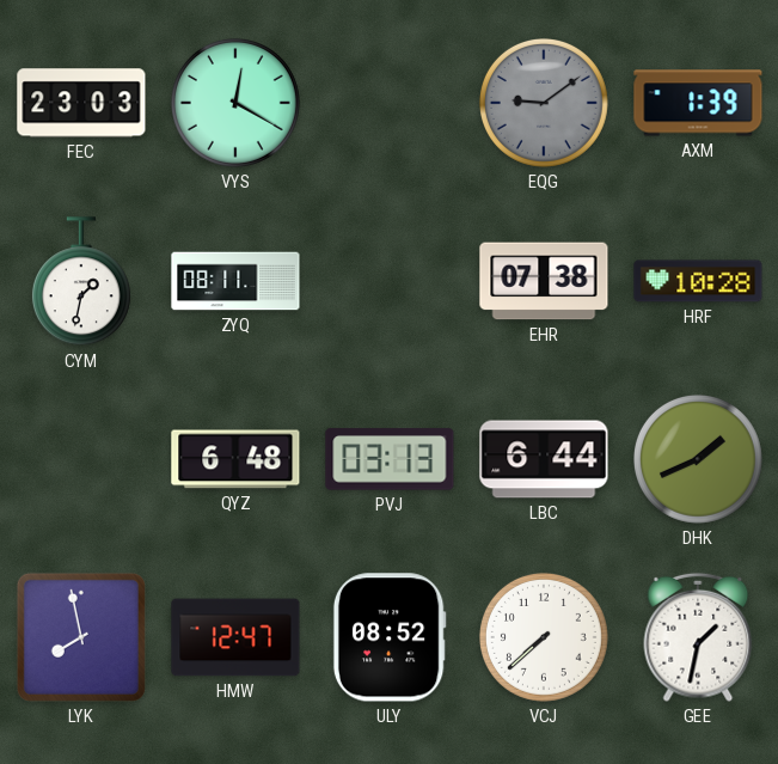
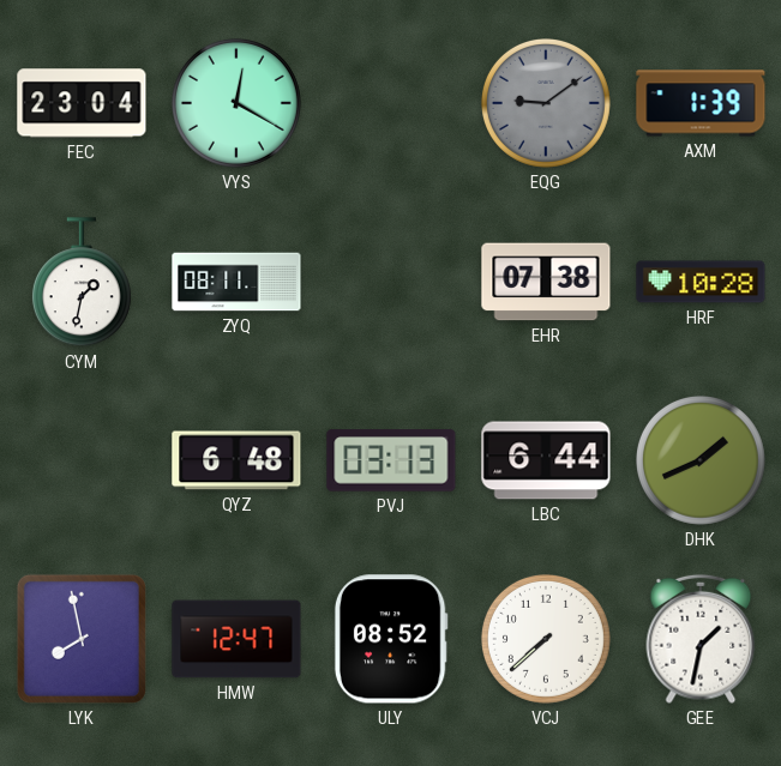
FEC: 23:03 -> 23:04
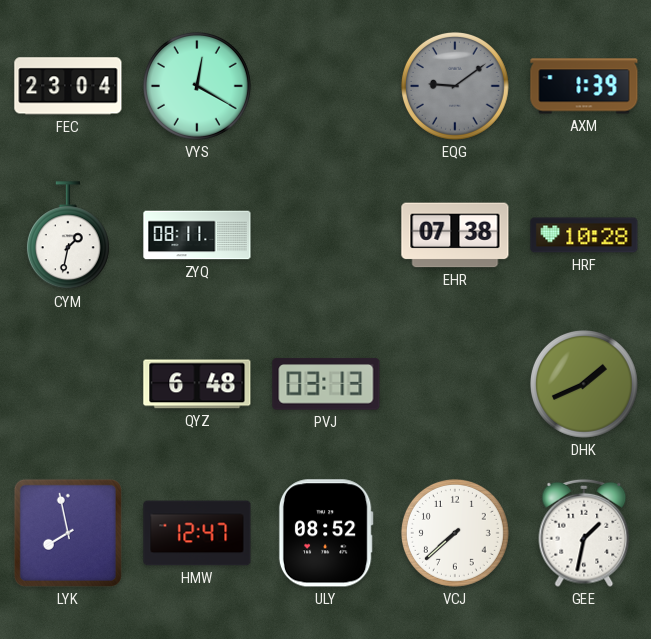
LBC: 6:44 -> none
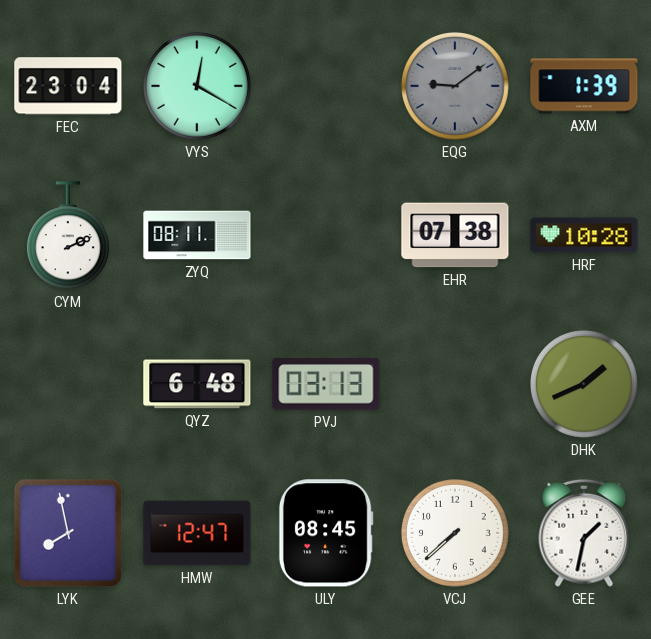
CYM: 1:32 -> 2:11
ULY: 08:52 -> 08:45
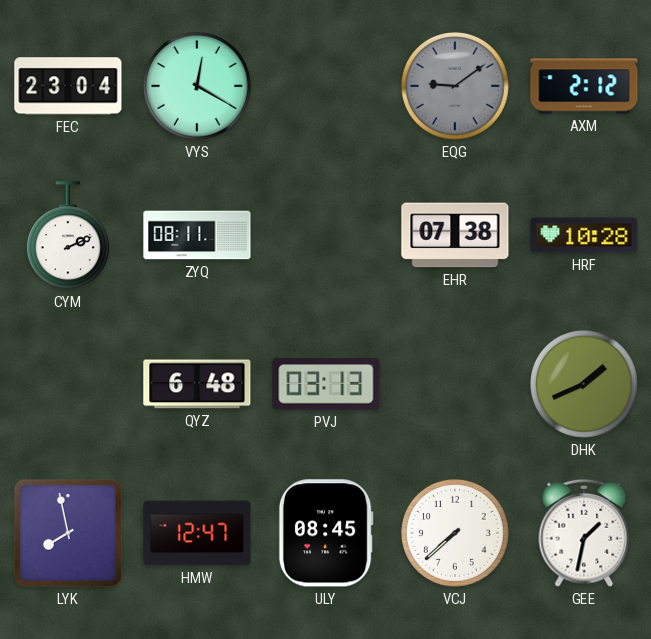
AXM: 1:39 -> 2:12
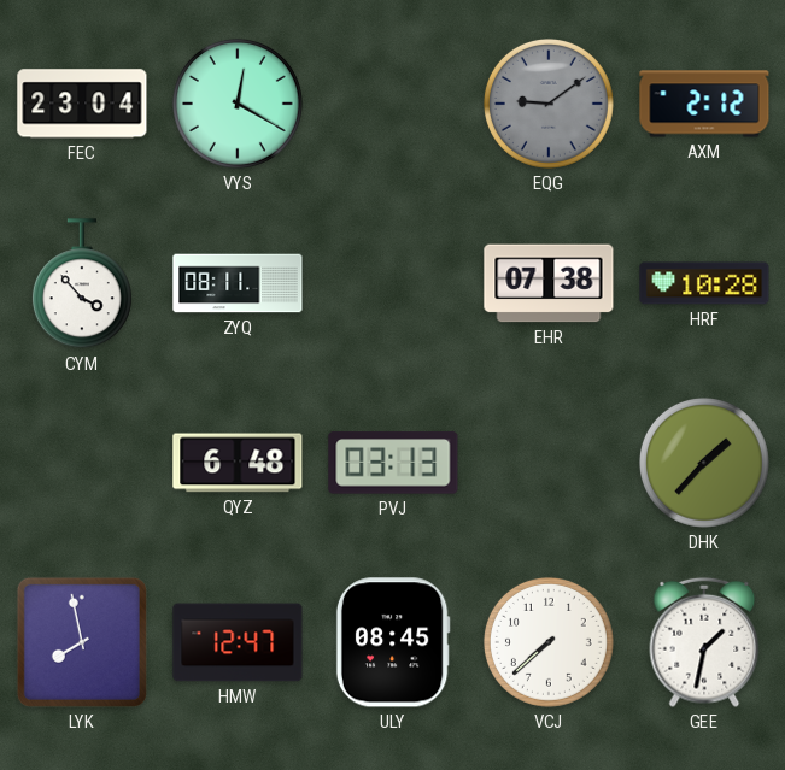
CYM: 2:11 -> 3:53
DHK: 1:41 -> 1:37
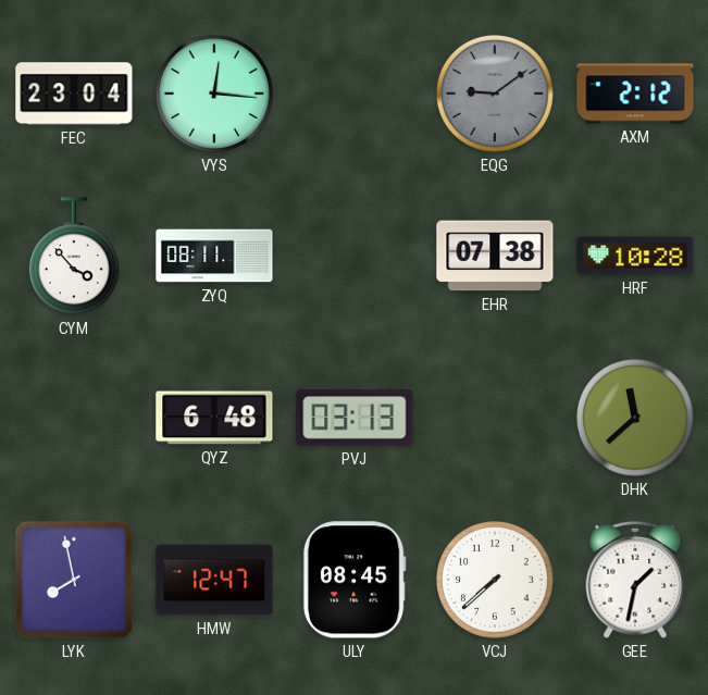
VYS: 12:20 -> 12:16
DHK: 1:37 -> 11:38
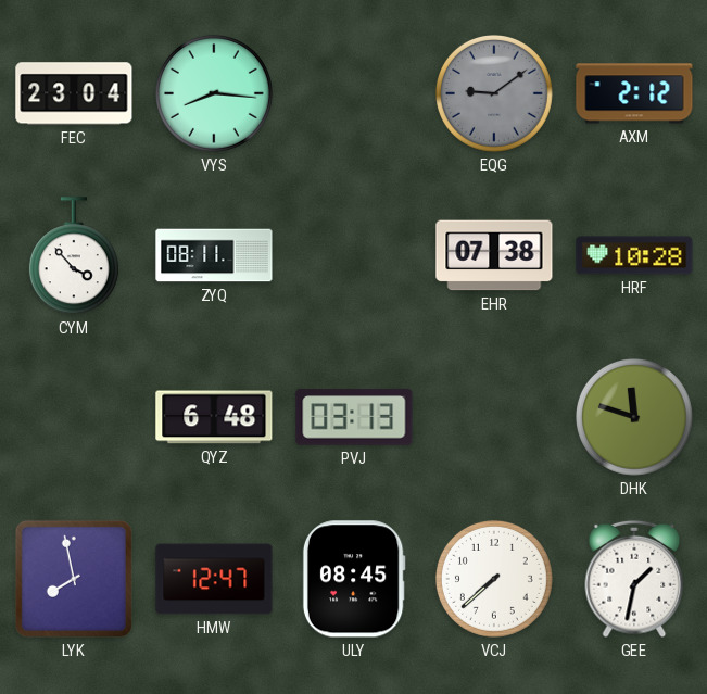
VYS: 12:16 -> 8:16
DHK: 11:38 -> 11:48
